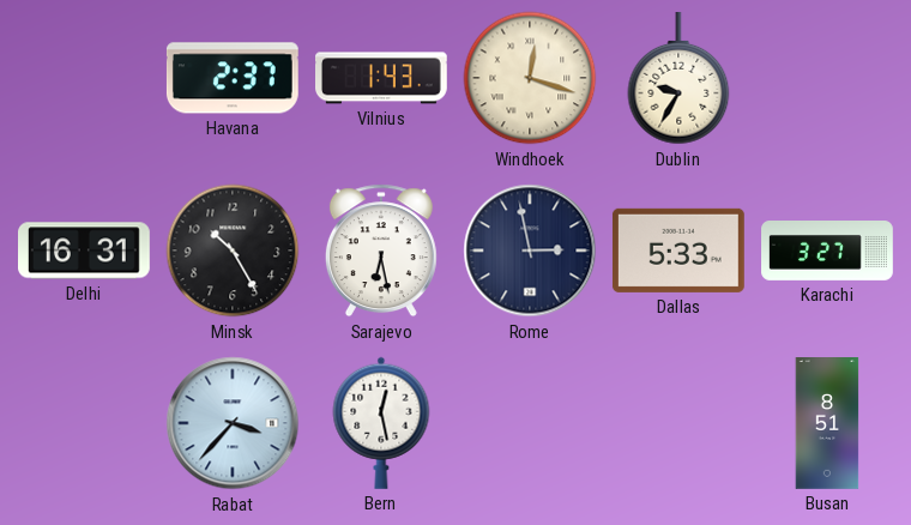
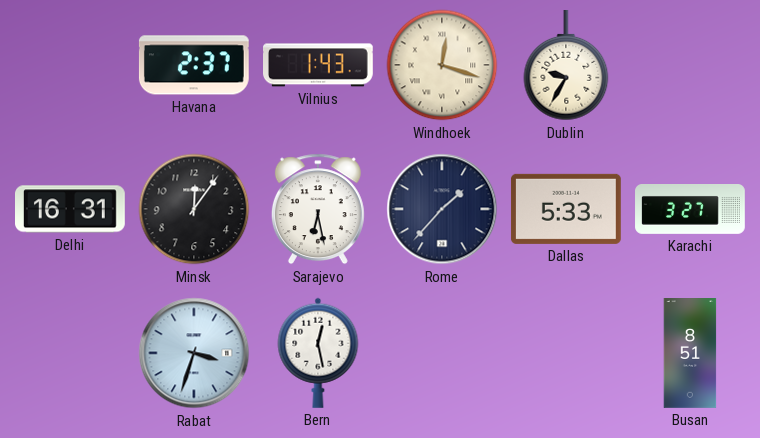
Minsk: 10:25 -> 12:06
Rome: 2:58 -> 1:37
Rabat: 3:37 -> 3:33
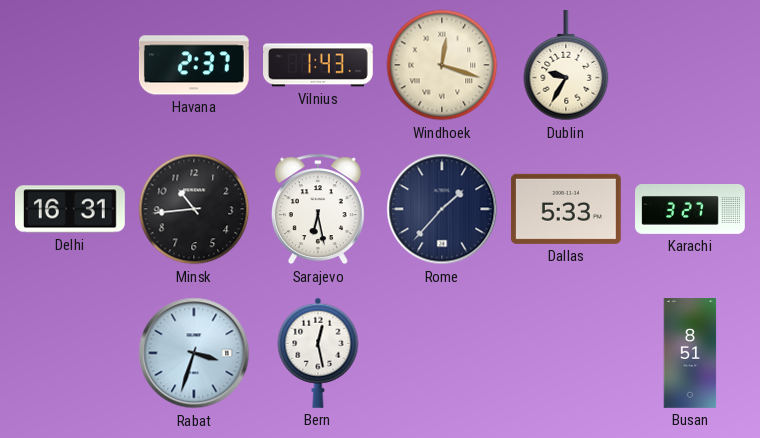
Minsk: 12:06 -> 10:44
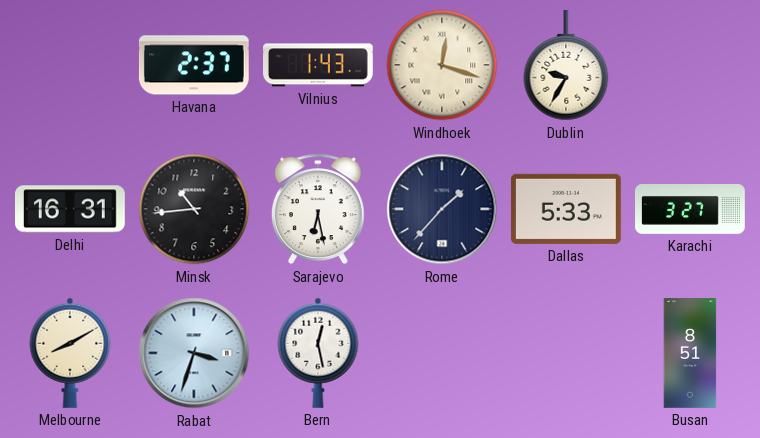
Melbourne: none -> 8:10
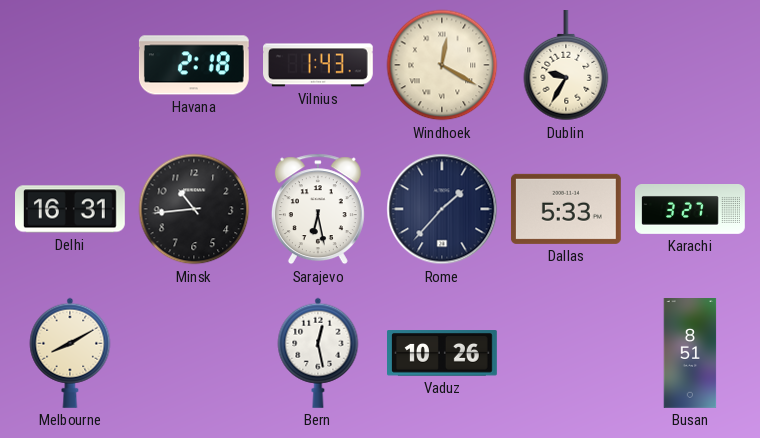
Havana: 2:37 -> 2:18
Windhoek: 12:18 -> 12:20
Rabat: 3:33 -> none
Vaduz: none -> 10:26
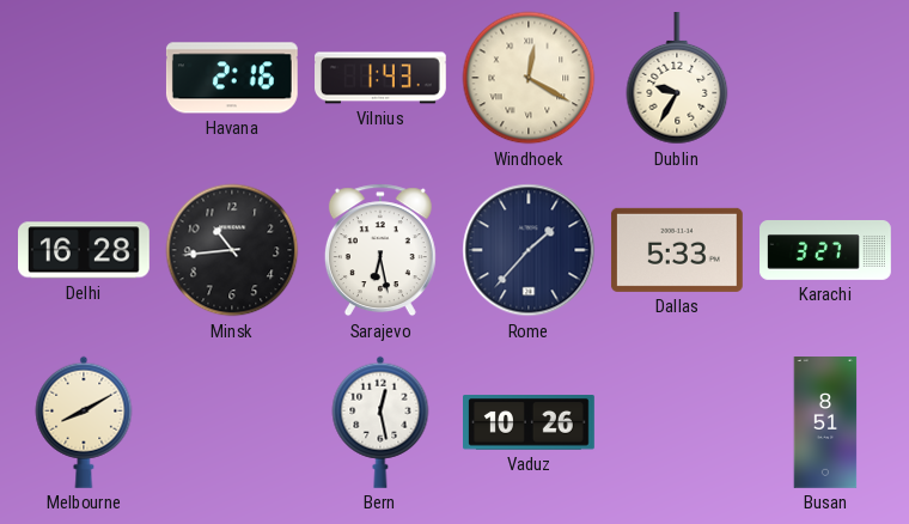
Havana: 2:18 -> 2:16
Delhi: 16:31 -> 16:28
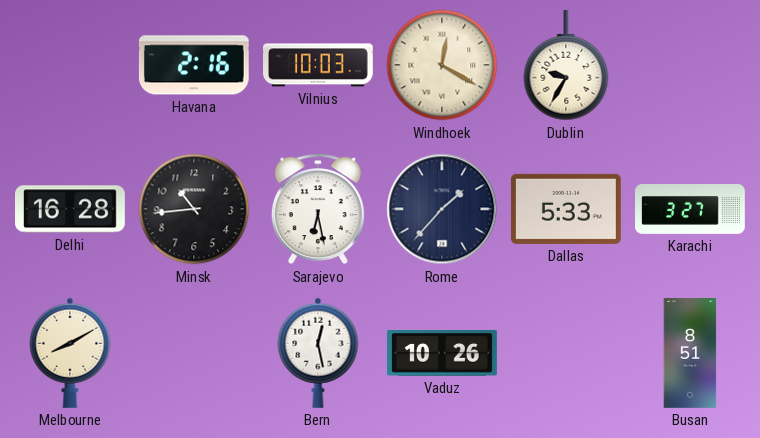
Vilnius: 1:43 -> 10:03
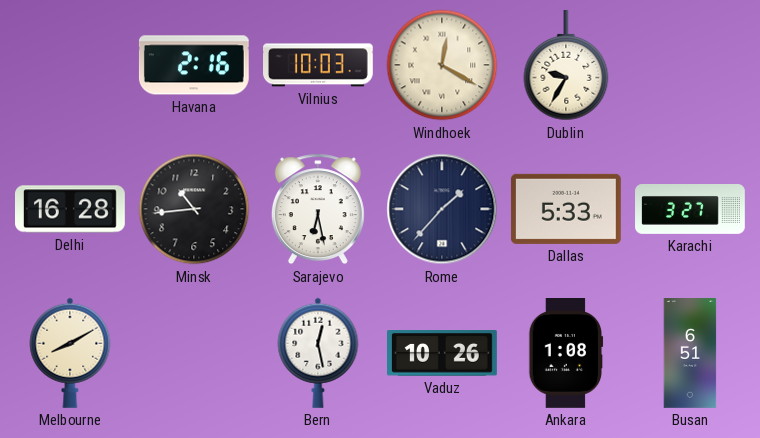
Ankara: none -> 1:08
Busan: 8:51 -> 6:51
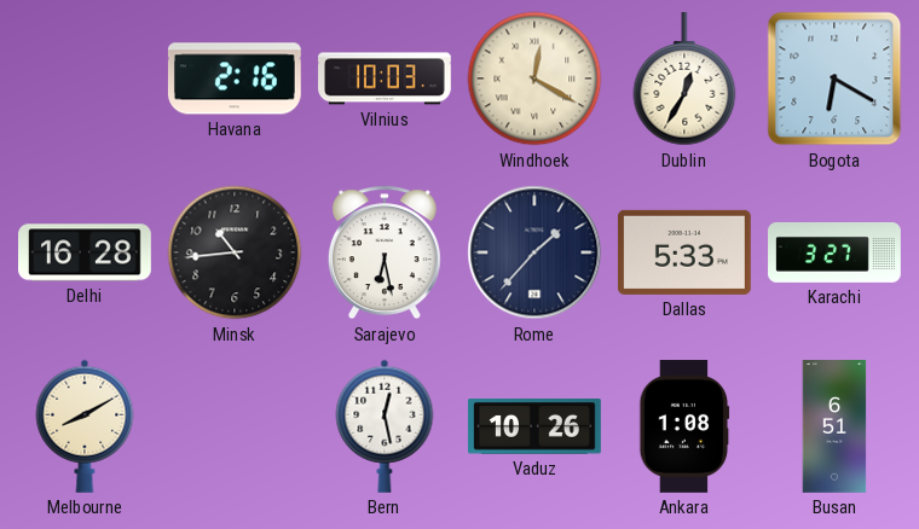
Dublin: 9:35 -> 12:35
Bogota: none -> 6:20
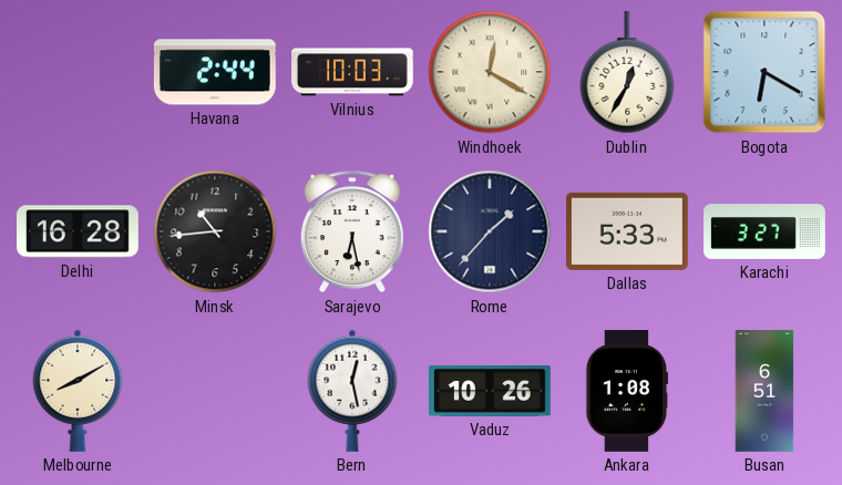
Havana: 2:16 -> 2:44
